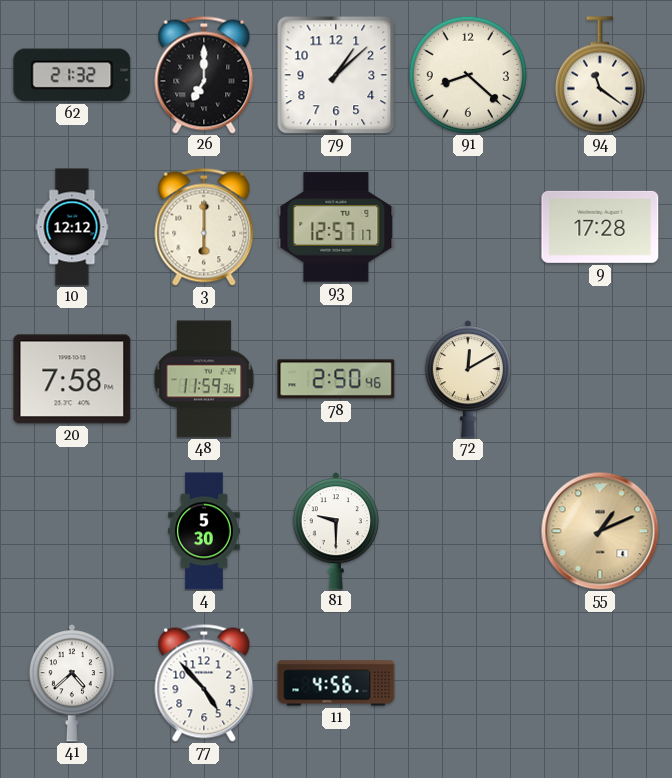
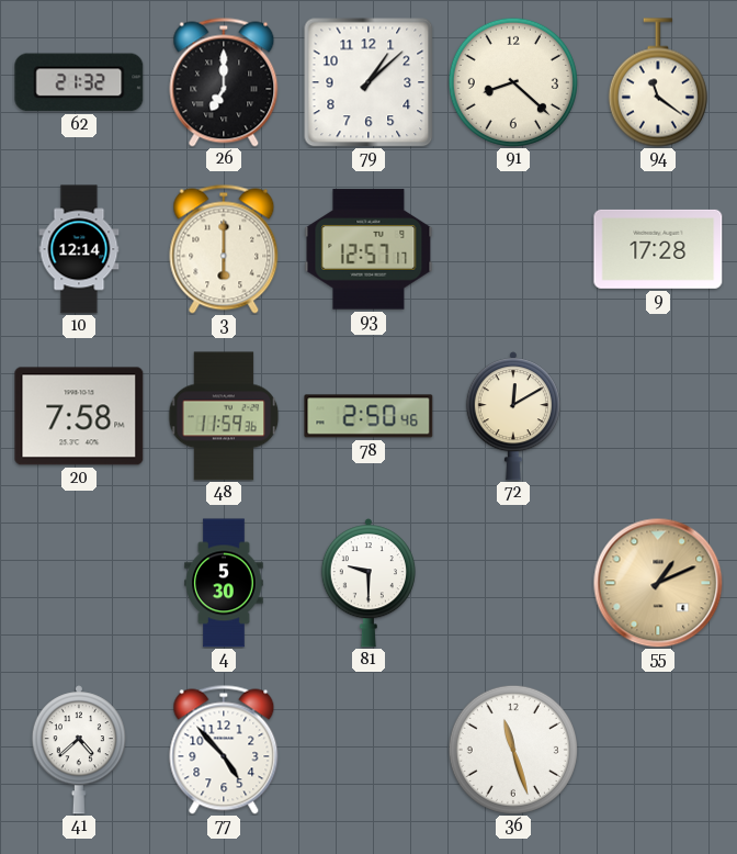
10: 12:12 -> 12:14
11: 4:56 -> none
36: none -> 11:27
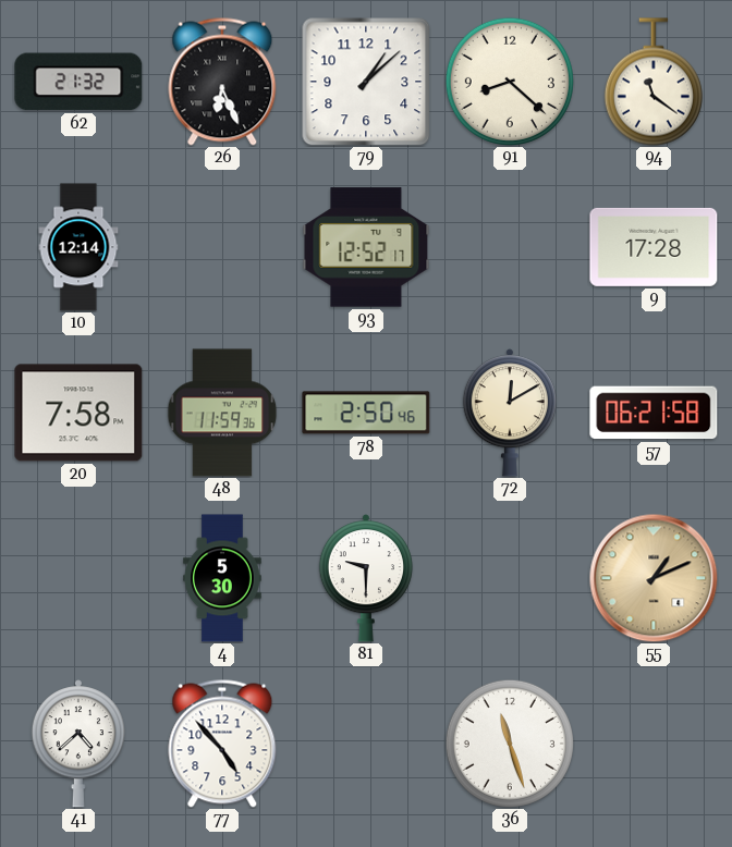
26: 7:00 -> 6:26
3: 6:00 -> none
93: 12:57 -> 12:52
57: none -> 06:21
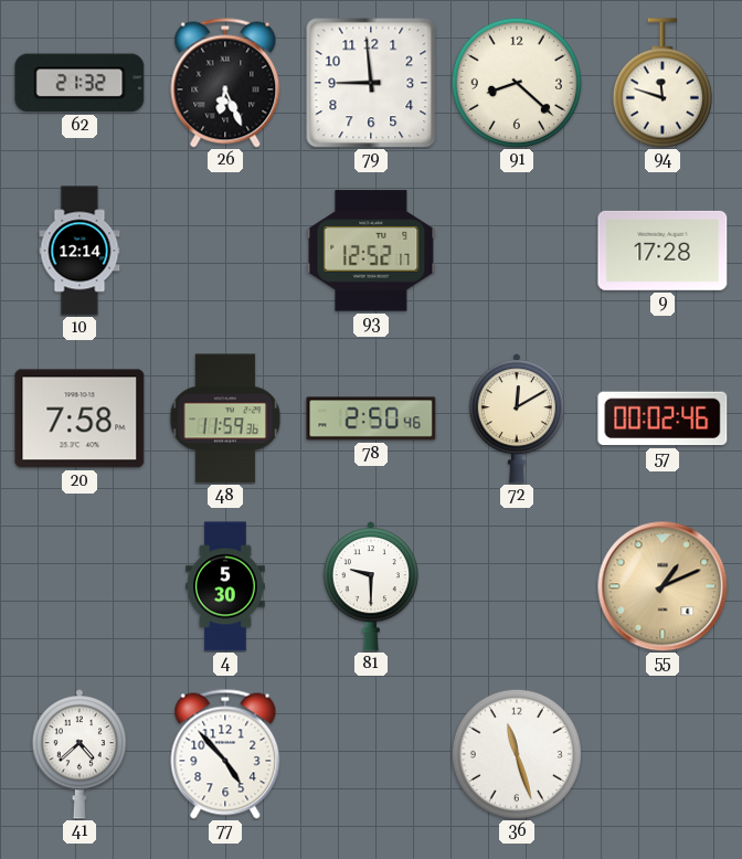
79: 1:08 -> 8:59
94: 11:21 -> 11:48
57: 06:21 -> 00:02
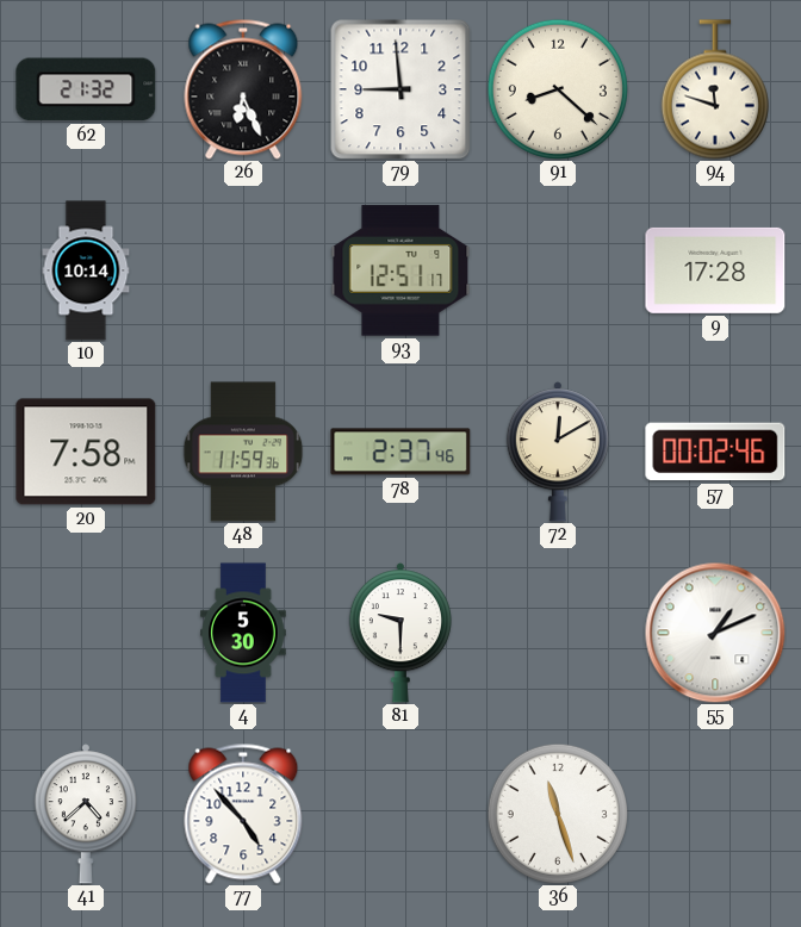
10: 12:14 -> 10:14
93: 12:52 -> 12:51
78: 2:50 -> 2:37
55 dial: champagne -> white
